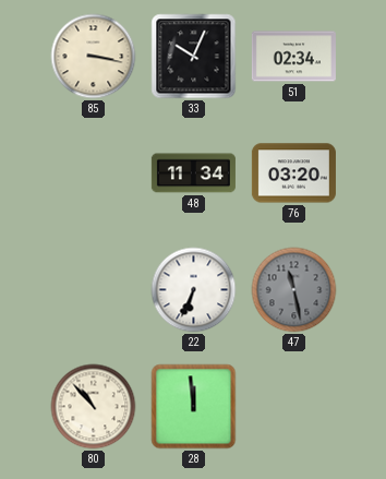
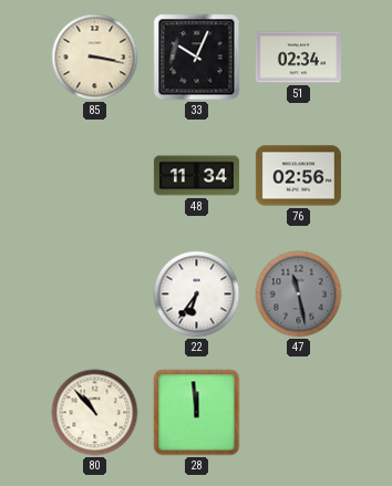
76: 03:20 -> 02:56
22: 6:34 -> 6:36
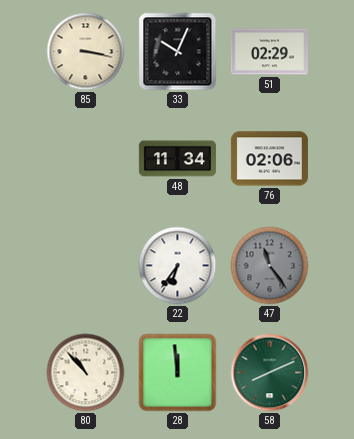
51: 02:34 -> 02:29
76: 02:56 -> 02:06
47: 11:28 -> 11:24
58: none -> 8:11
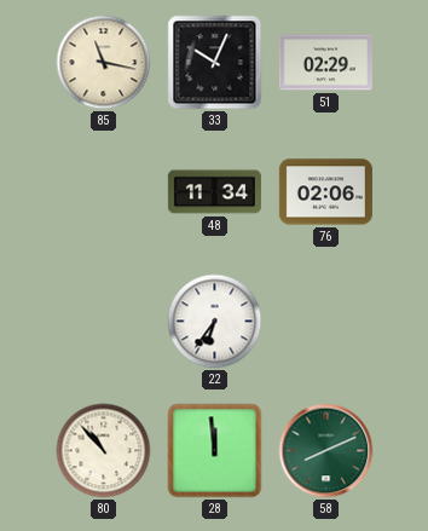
85: 3:17 -> 11:17
47: 11:24 -> none
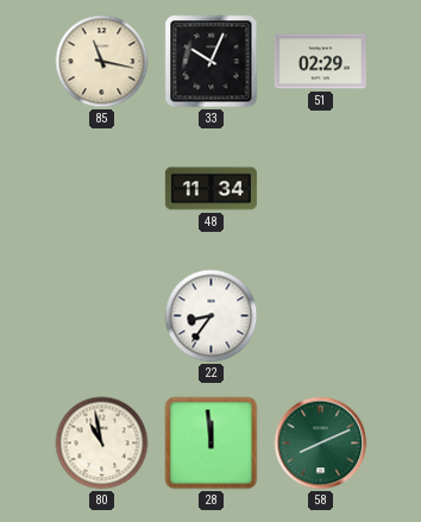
76: 02:06 -> none
22: 6:36 -> 8:36
80: 10:53 -> 10:58
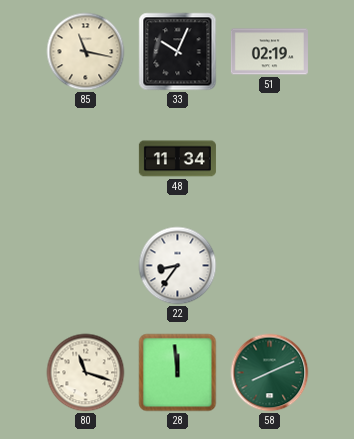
51: 02:29 -> 02:19
80: 10:58 -> 11:18
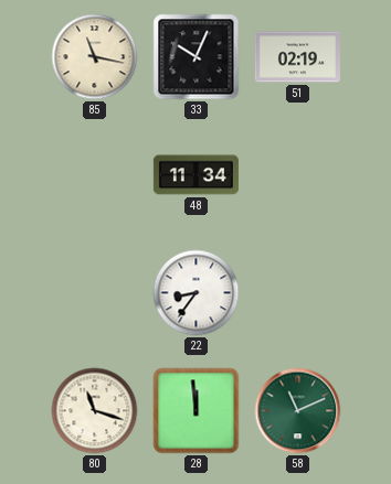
58: 8:11 -> 11:11
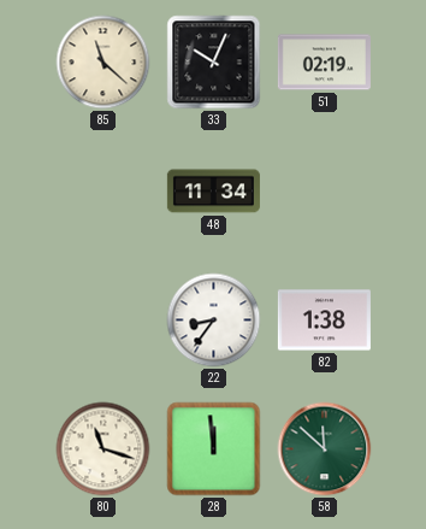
85: 11:17 -> 11:22
82: none -> 1:38
58: 11:11 -> 11:52
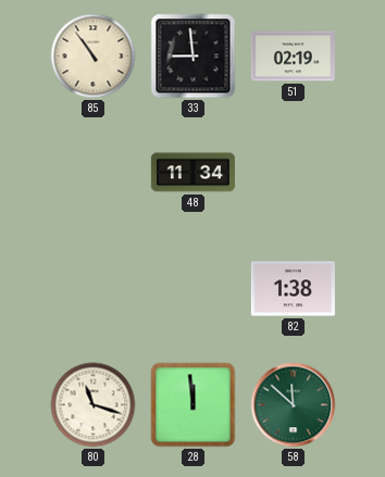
85: 11:22 -> 10:54
33: 10:04 -> 8:59
22: 8:36 -> none
